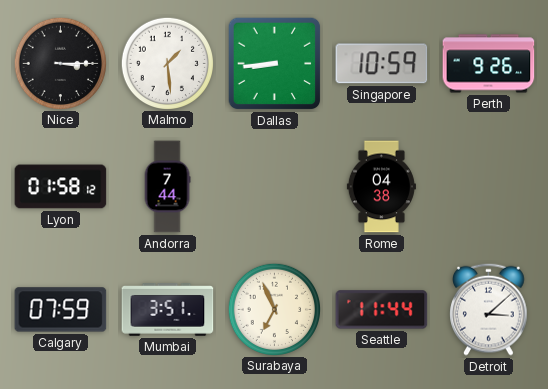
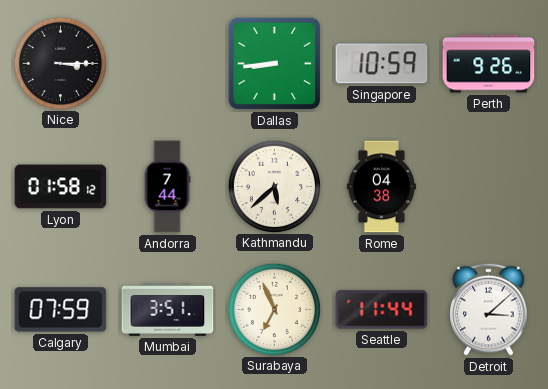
Malmo: 1:29 -> none
Kathmandu: none -> 5:38
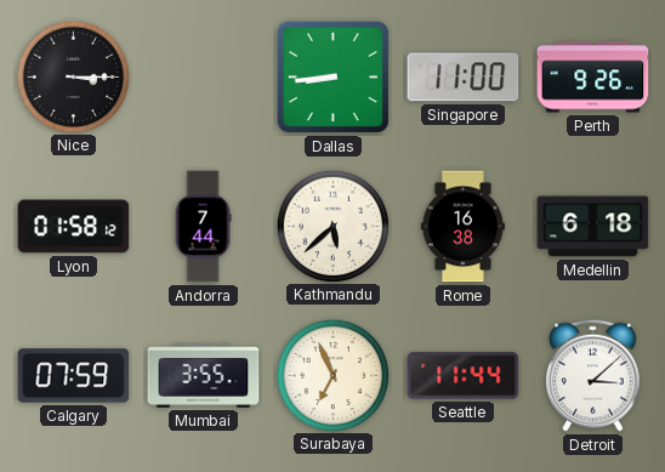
Singapore: 10:59 -> 11:00
Rome: 04:38 -> 16:38
Medellin: none -> 6:18
Mumbai: 3:51 -> 3:55
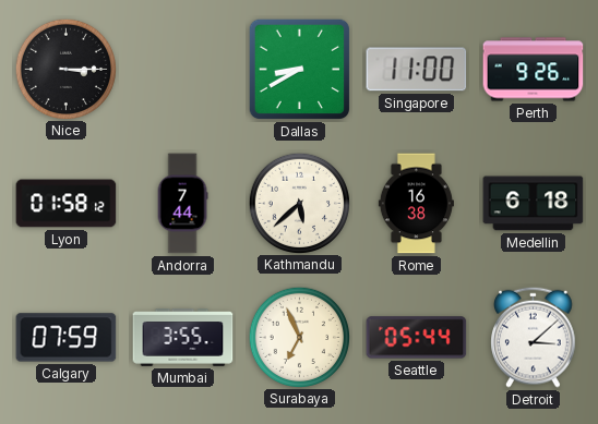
Dallas: 8:44 -> 8:40
Seattle: 11:44 -> 05:44
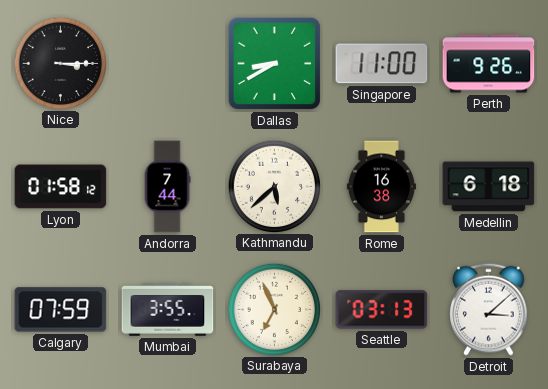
Seattle: 05:44 -> 03:13
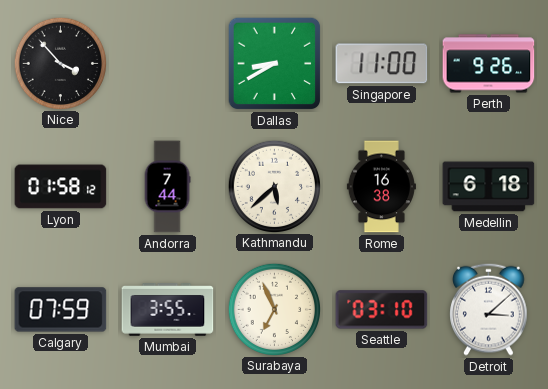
Nice: 3:15 -> 3:53
Seattle: 03:13 -> 03:10
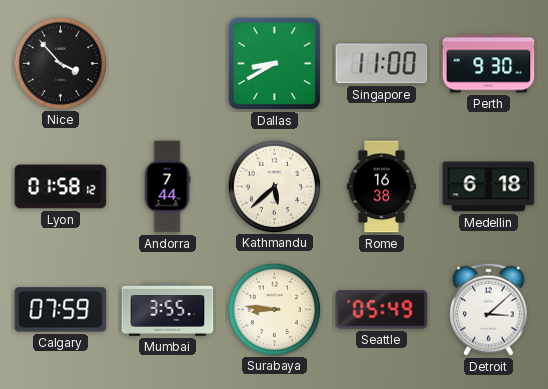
Perth: 9:26 -> 9:30
Surabaya: 6:56 -> 8:46
Seattle: 03:10 -> 05:49
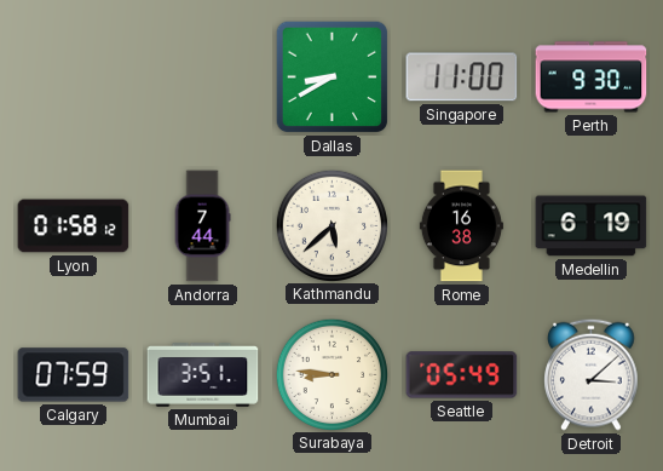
Nice: 3:53 -> none
Medellin: 6:18 -> 6:19
Mumbai: 3:55 -> 3:51
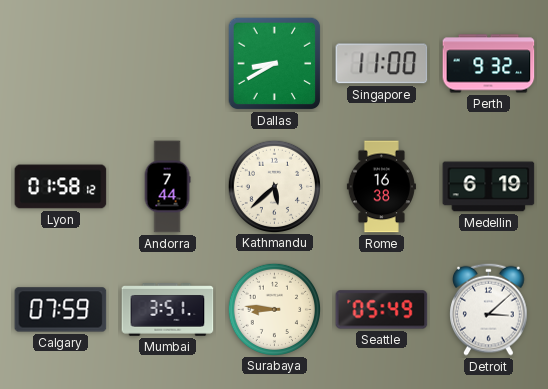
Perth: 9:30 -> 9:32
